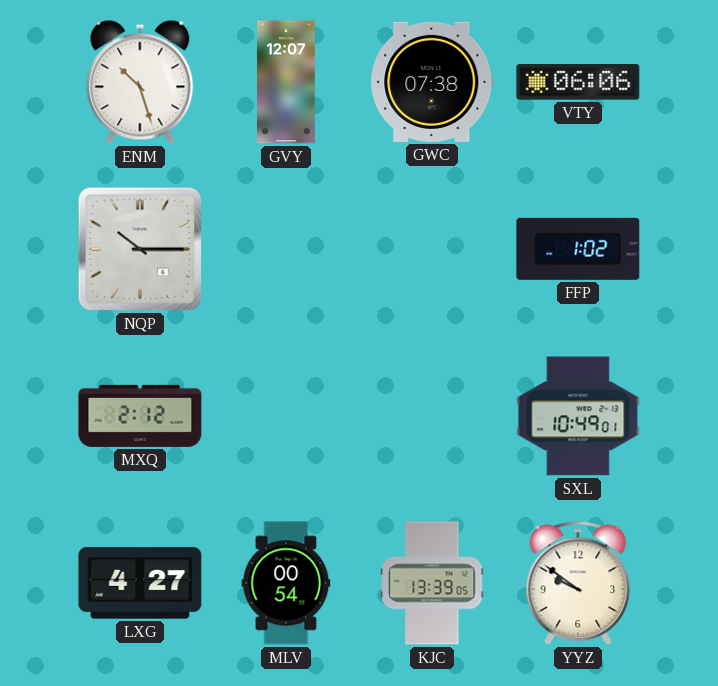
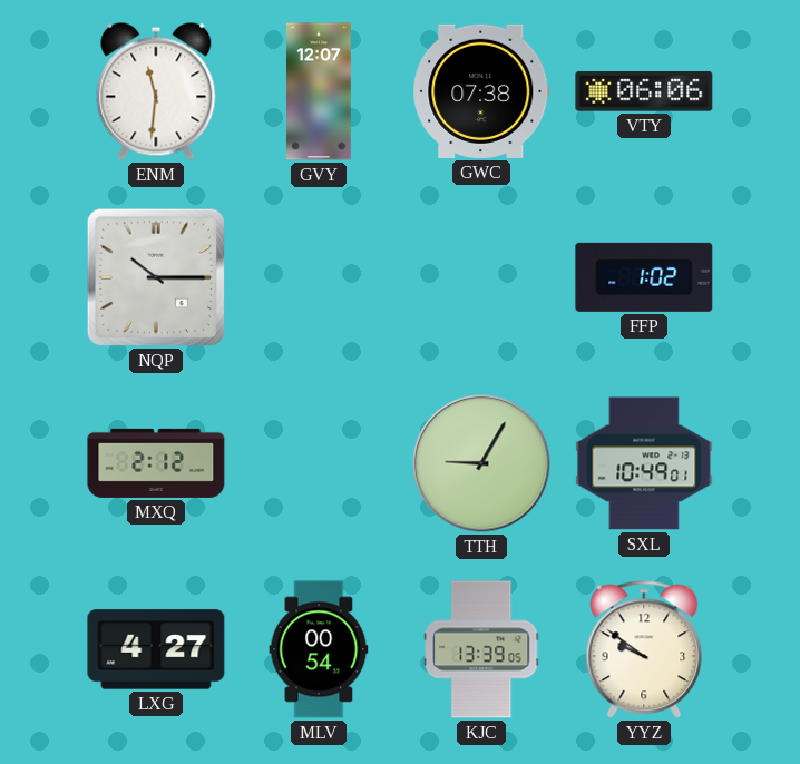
ENM: 10:27 -> 11:31
TTH: none -> 9:05
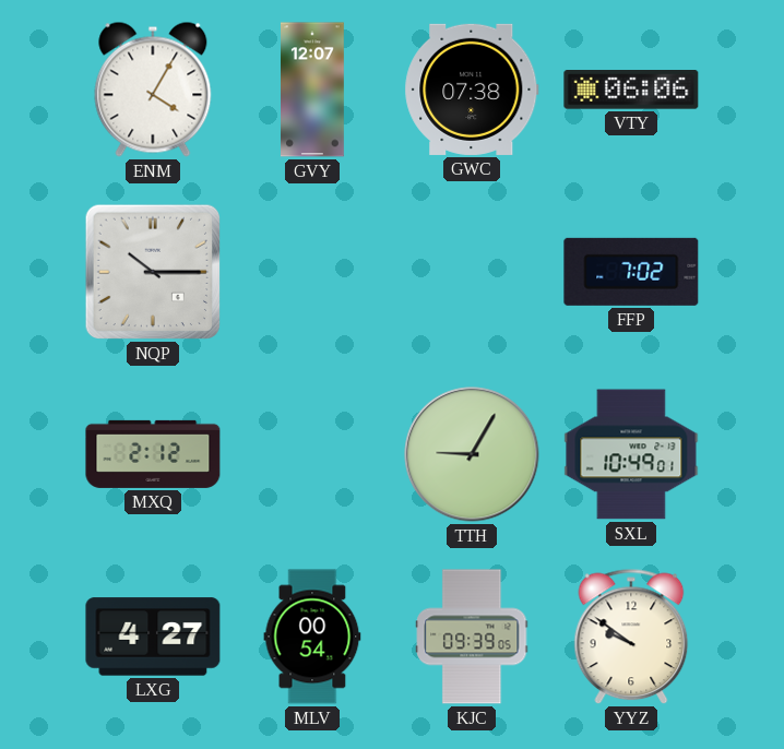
ENM: 11:31 -> 4:05
FFP: 1:02 -> 7:02
KJC: 13:39 -> 09:39
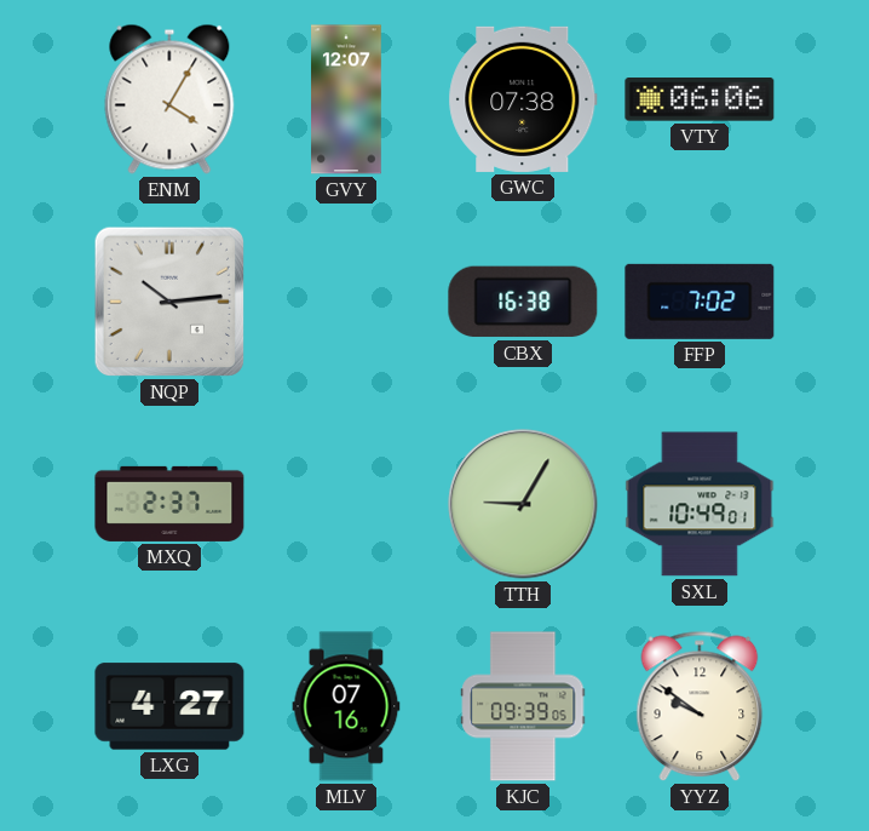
NQP: 10:15 -> 10:14
CBX: none -> 16:38
MXQ: 2:12 -> 2:37
MLV: 00:54 -> 07:16
